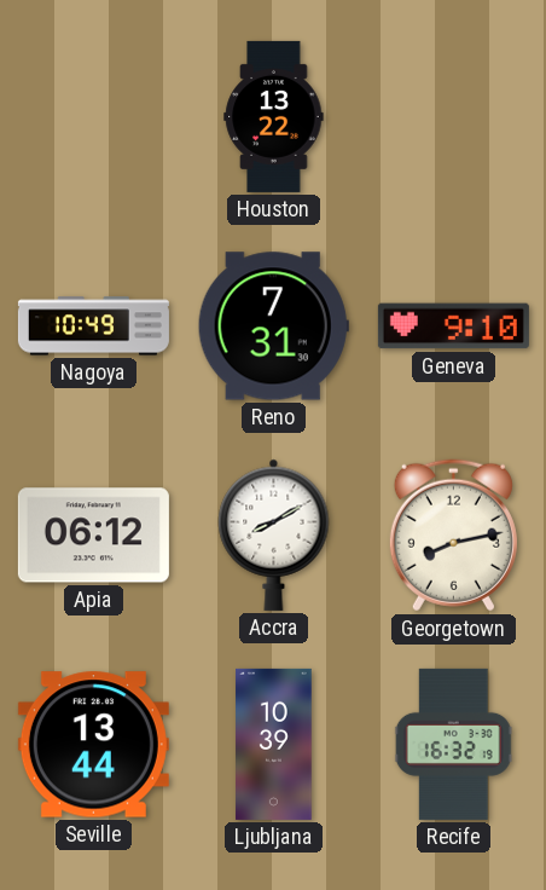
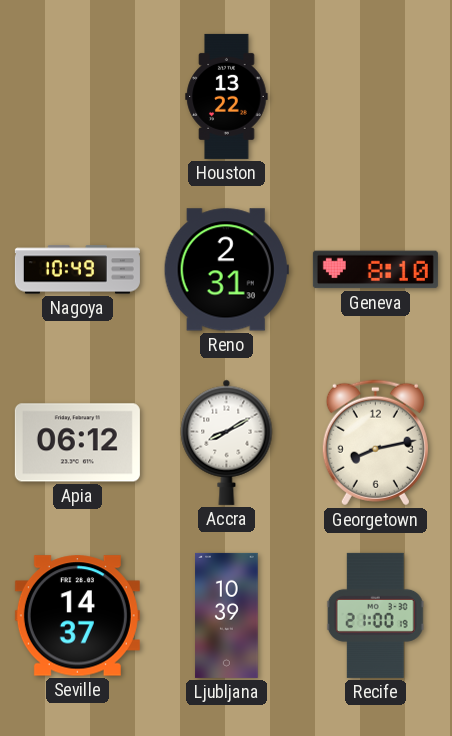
Reno: 7:31 -> 2:31
Geneva: 9:10 -> 8:10
Seville: 13:44 -> 14:37
Recife: 16:32 -> 21:00
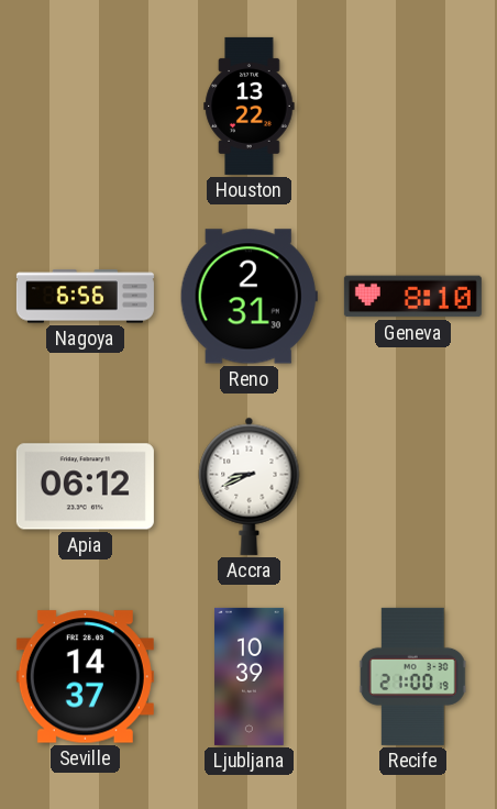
Nagoya: 10:49 -> 6:56
Accra: 8:10 -> 8:41
Georgetown: 8:13 -> none
